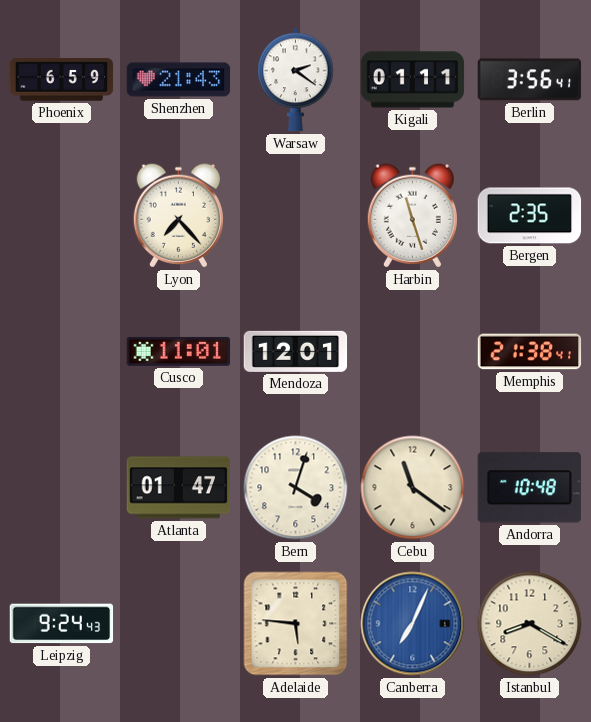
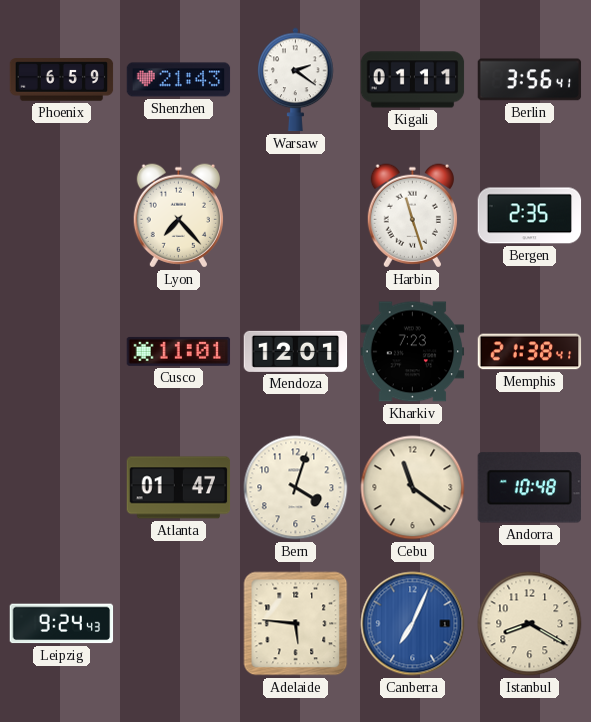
Kharkiv: none -> 7:23
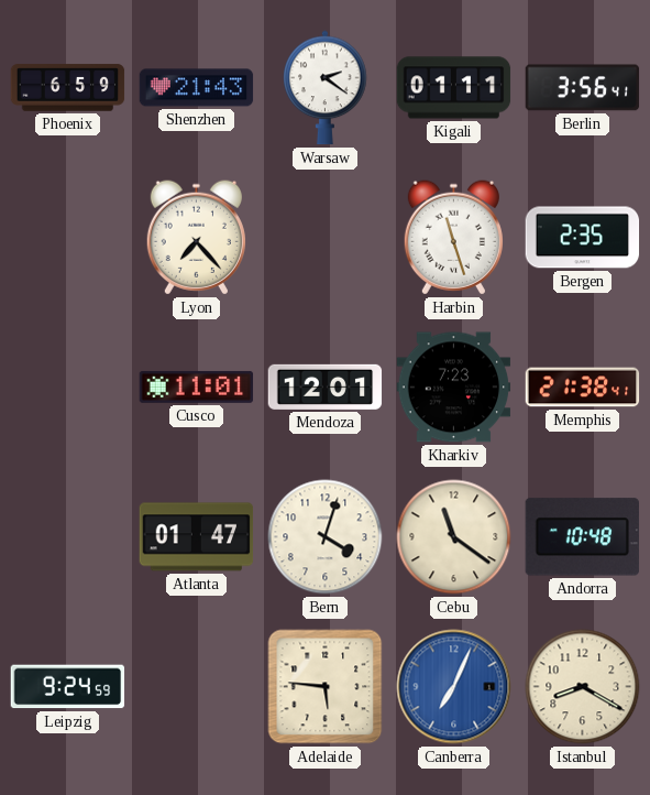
Leipzig: 9:24:43 -> 9:24:59
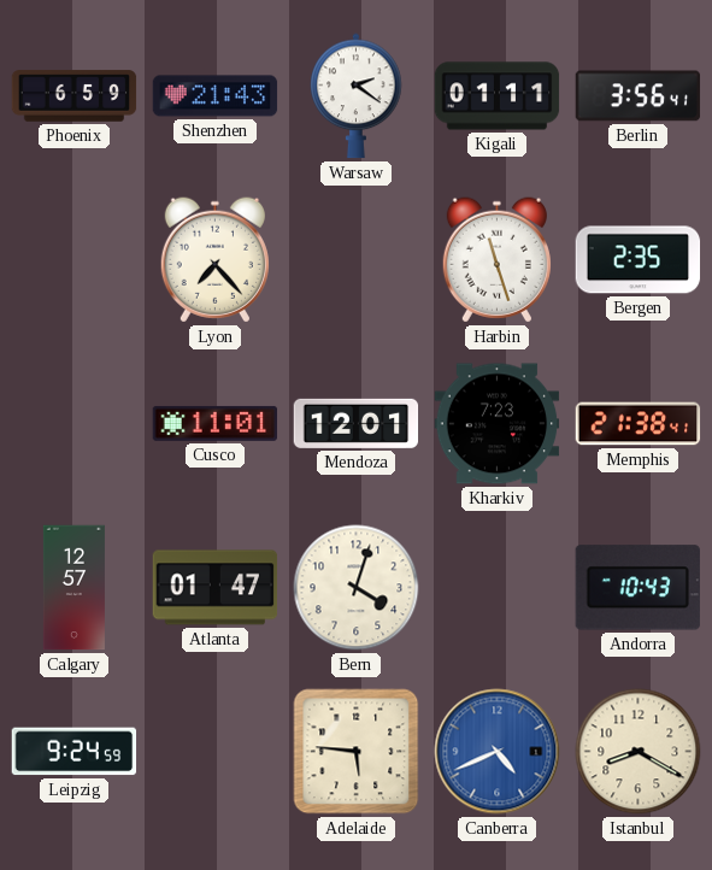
Calgary: none -> 12:57
Cebu: 11:21 -> none
Andorra: 10:48 -> 10:43
Canberra: 7:04 -> 4:41
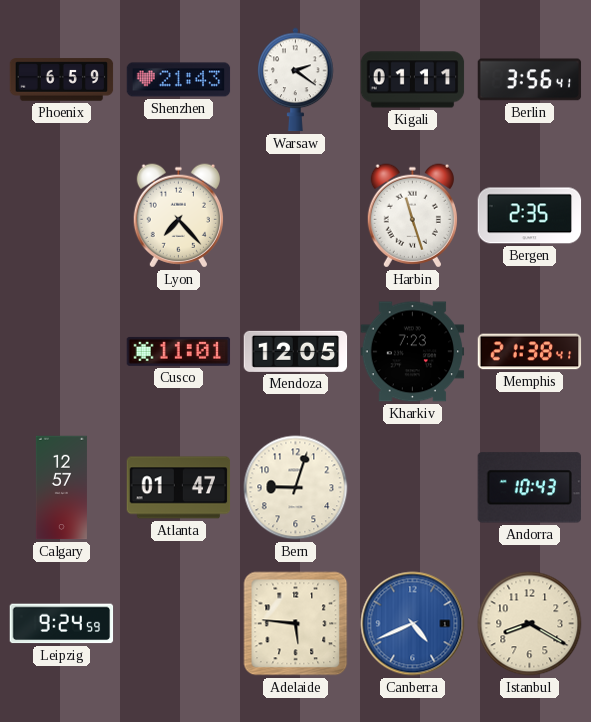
Mendoza: 12:01 -> 12:05
Bern: 4:03 -> 9:03
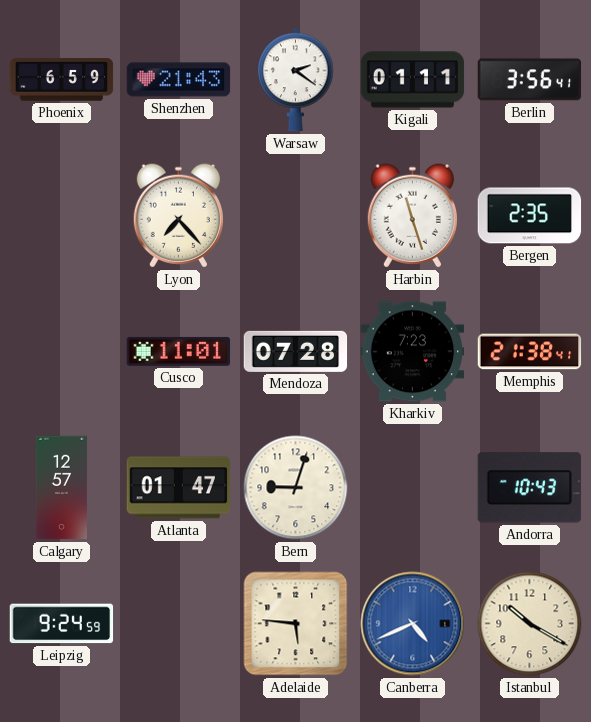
Mendoza: 12:05 -> 07:28
Istanbul: 8:20 -> 10:20
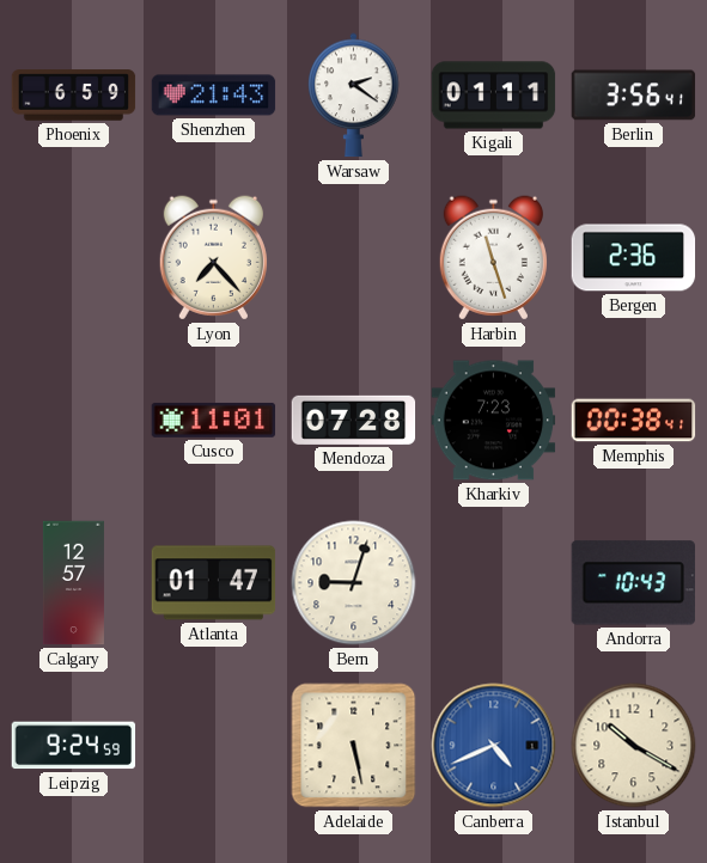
Bergen: 2:35 -> 2:36
Memphis: 21:38 -> 00:38
Adelaide: 5:46 -> 5:28
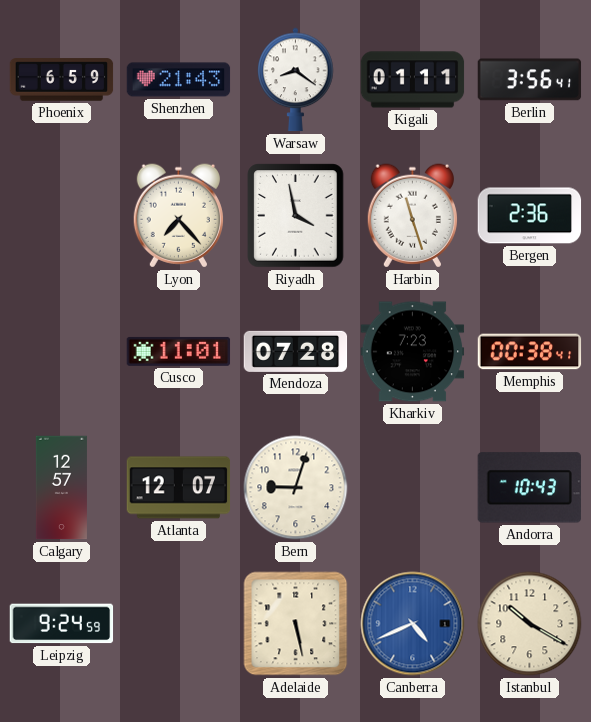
Warsaw: 2:21 -> 8:21
Riyadh: none -> 3:58
Atlanta: 01:47 -> 12:07
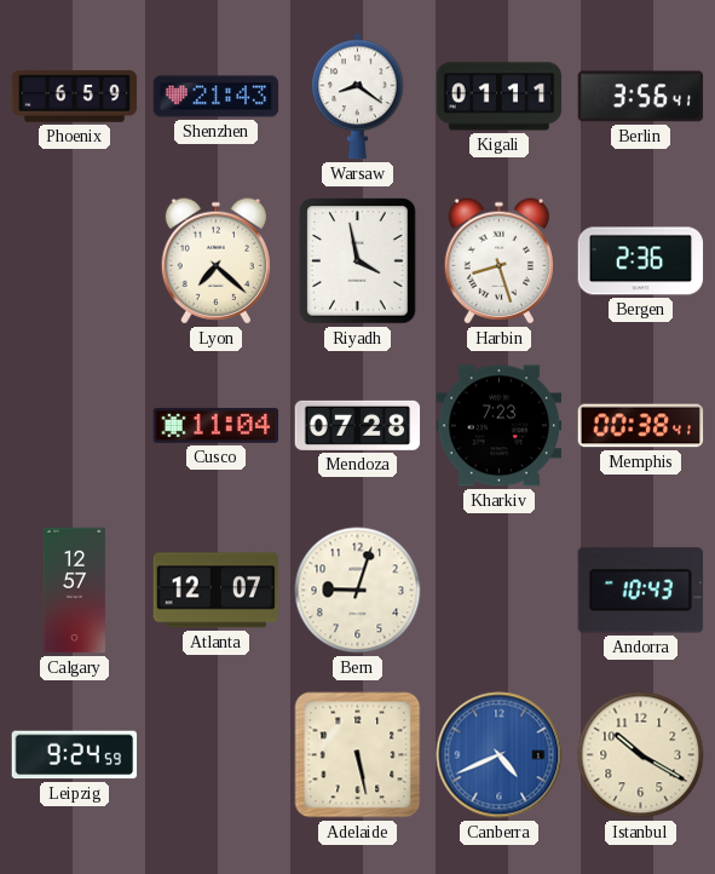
Lyon: 7:23 -> 7:22
Harbin: 11:27 -> 8:27
Cusco: 11:01 -> 11:04
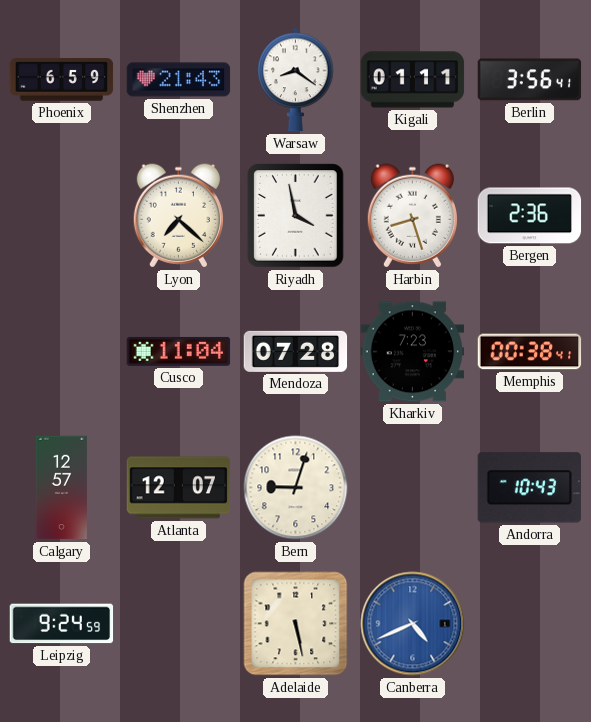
Istanbul: 10:20 -> none
